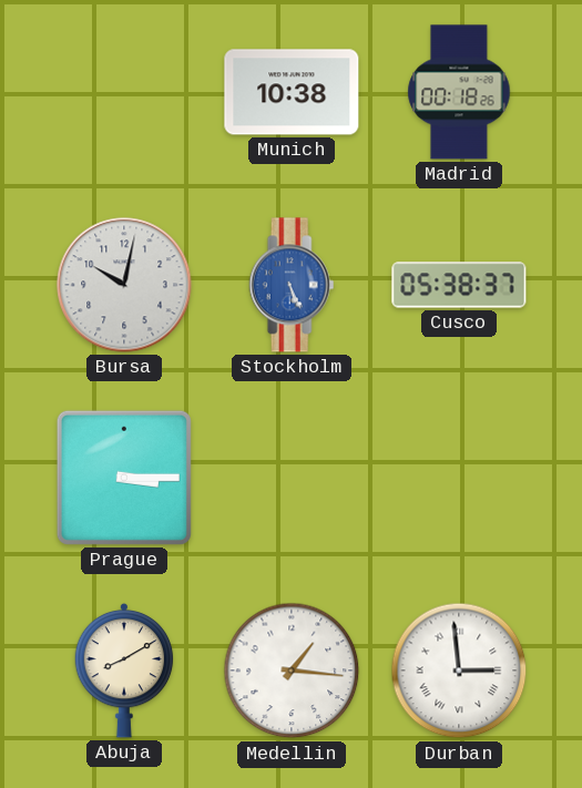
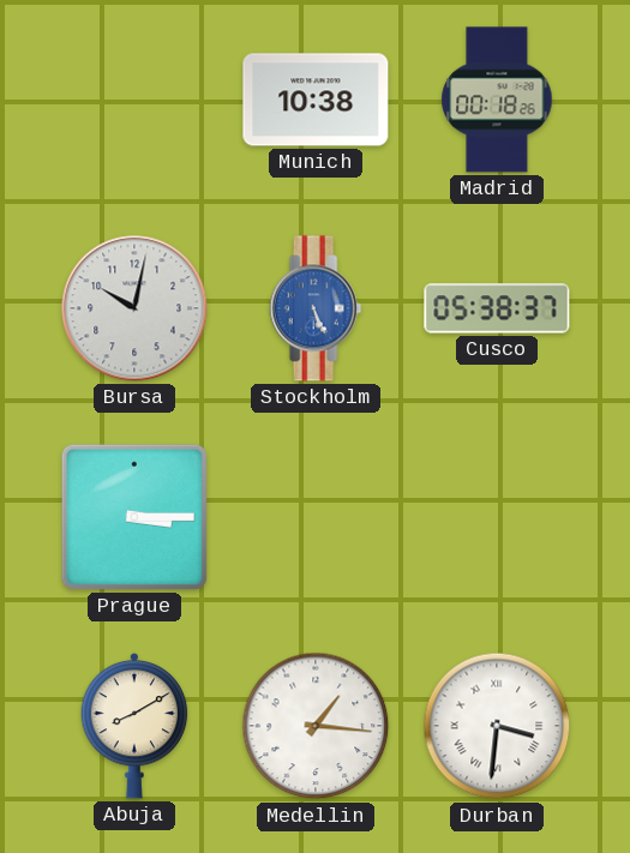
Durban: 2:59 -> 3:31
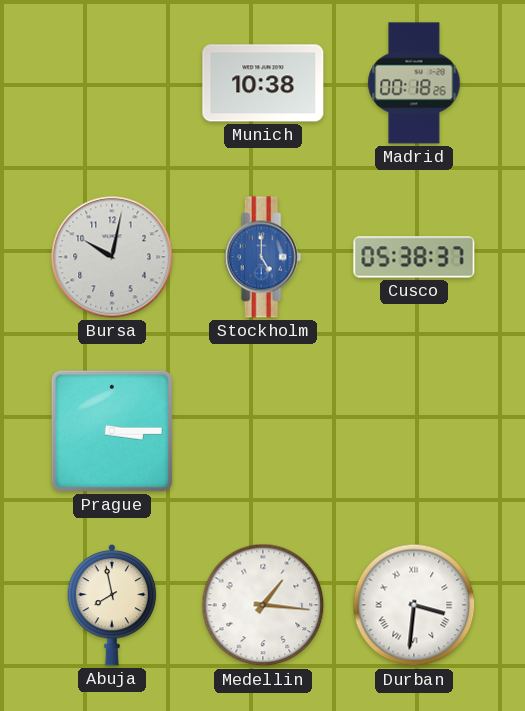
Stockholm: 5:26 -> 5:00
Abuja: 8:10 -> 7:58
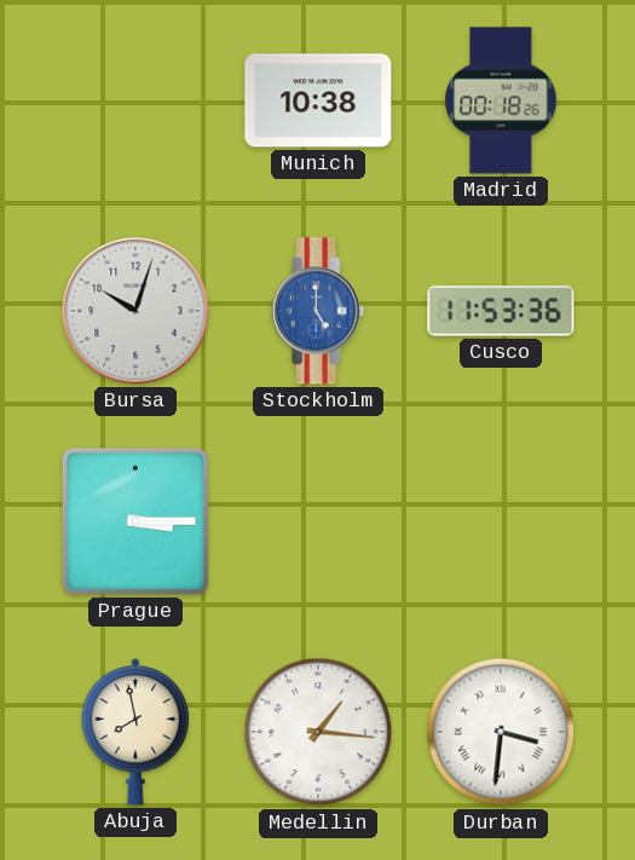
Bursa: 10:02 -> 10:03
Cusco: 05:38 -> 11:53
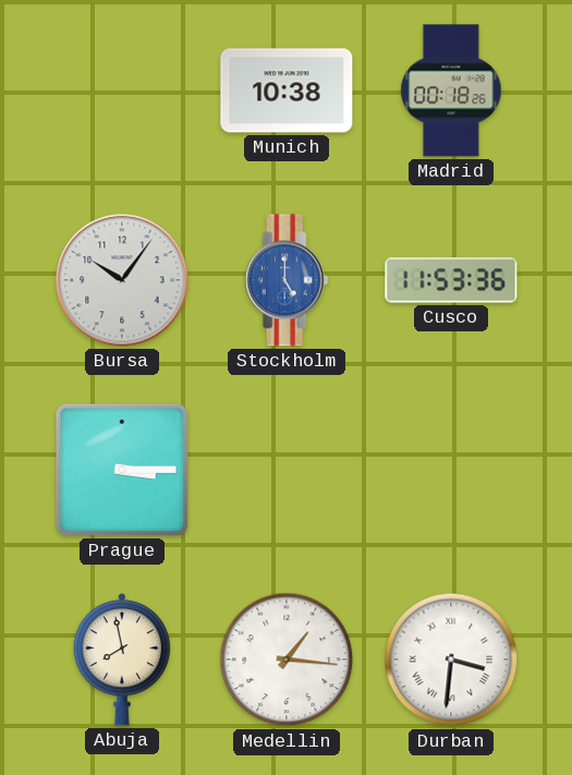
Bursa: 10:03 -> 10:06
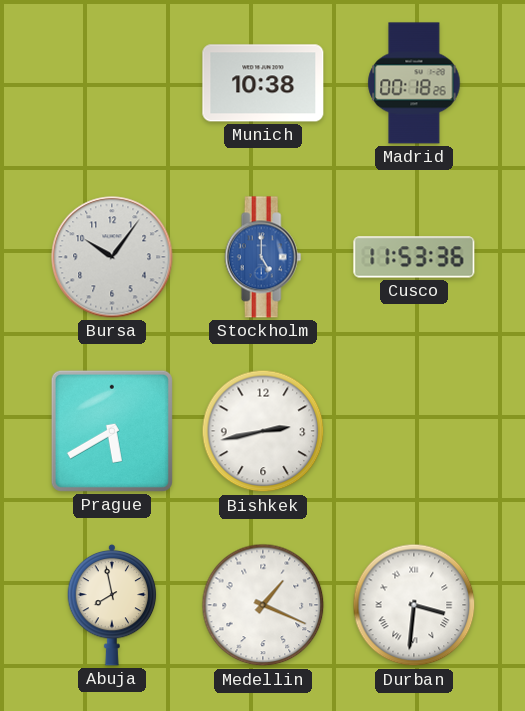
Prague: 3:15 -> 5:40
Bishkek: none -> 2:43
Medellin: 1:16 -> 1:19
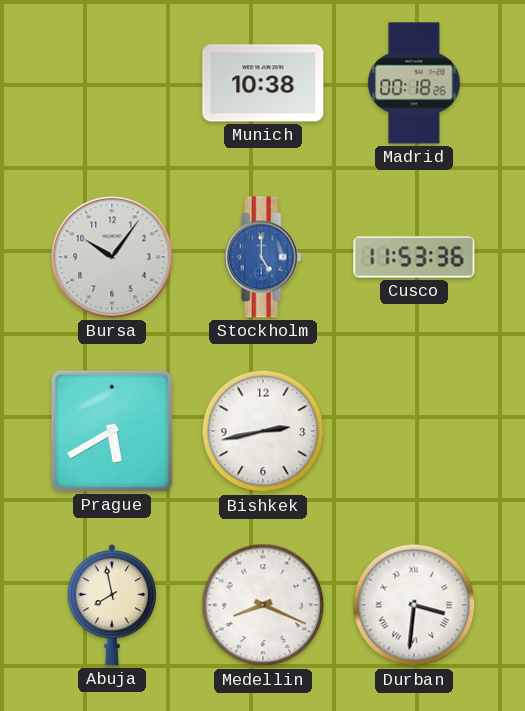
Medellin: 1:19 -> 8:19
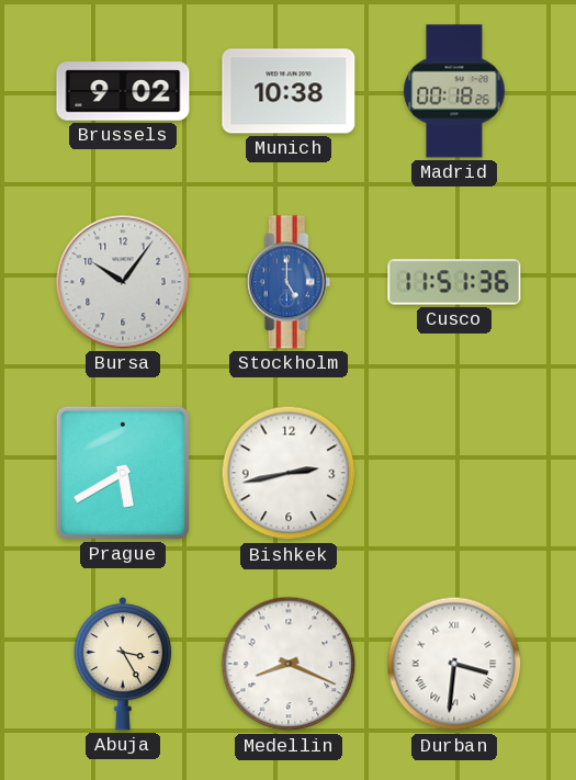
Brussels: none -> 9:02
Cusco: 11:53 -> 11:51
Abuja: 7:58 -> 3:25
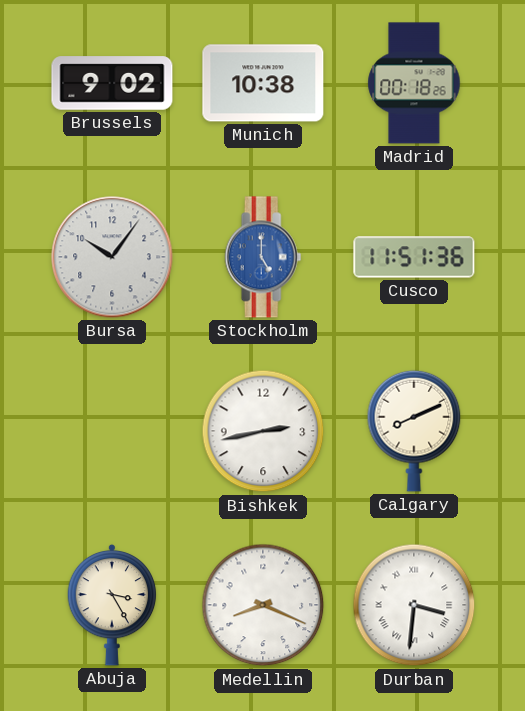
Prague: 5:40 -> none
Calgary: none -> 8:11
